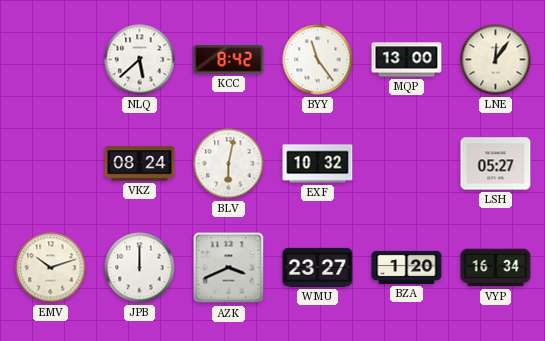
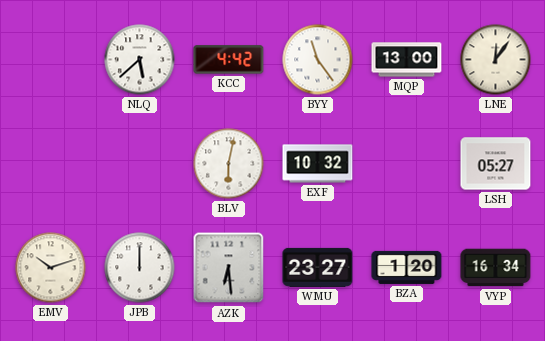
KCC: 8:42 -> 4:42
VKZ: 08:24 -> none
AZK: 3:41 -> 6:29
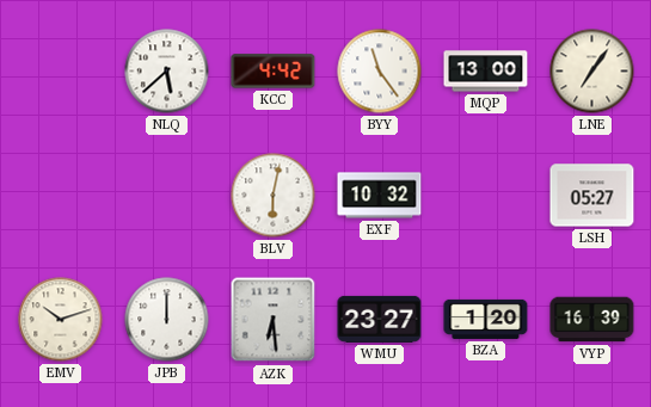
LNE: 12:06 -> 7:06
VYP: 16:34 -> 16:39
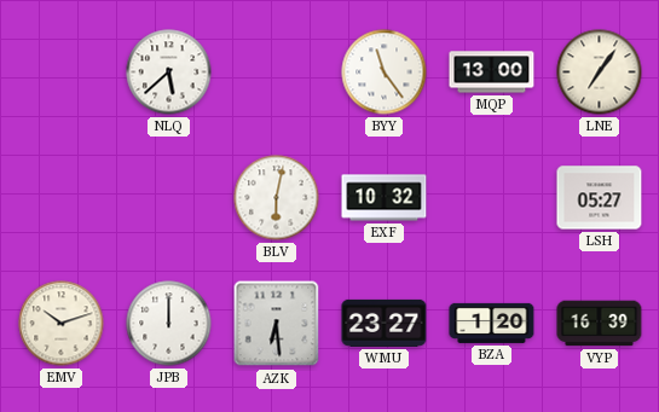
KCC: 4:42 -> none
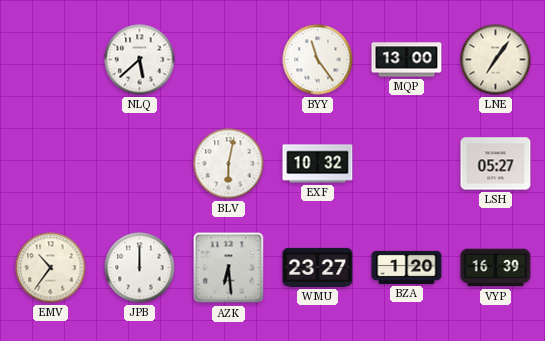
EMV: 10:12 -> 10:36
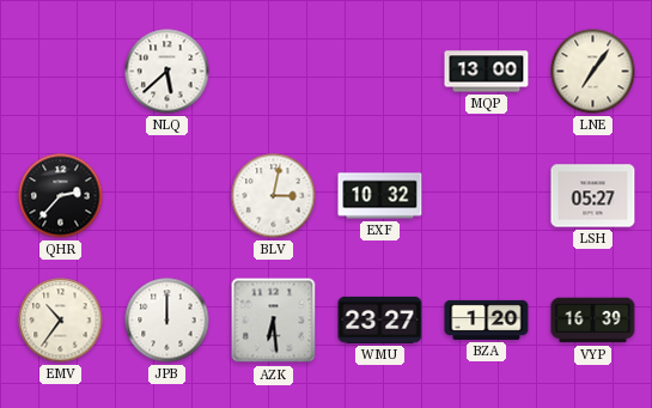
BYY: 11:24 -> none
QHR: none -> 2:37
BLV: 6:02 -> 3:02
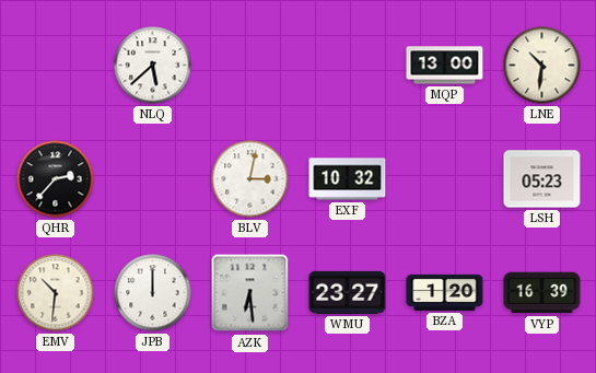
LNE: 7:06 -> 10:31
LSH: 05:27 -> 05:23
EMV: 10:36 -> 10:31
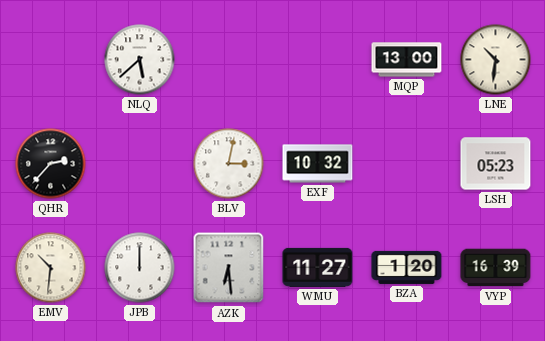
WMU: 23:27 -> 11:27
